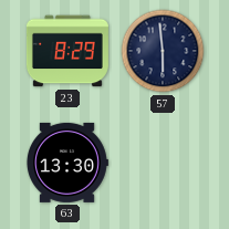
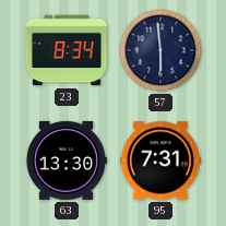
23: 8:29 -> 8:34
95: none -> 7:31
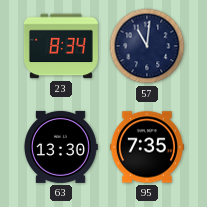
57: 5:59 -> 11:01
95: 7:31 -> 7:35
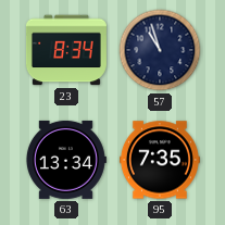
57: 11:01 -> 10:57
63: 13:30 -> 13:34
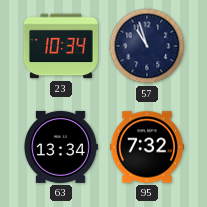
23: 8:34 -> 10:34
95: 7:35 -> 7:32
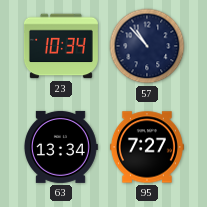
57: 10:57 -> 10:53
95: 7:32 -> 7:27
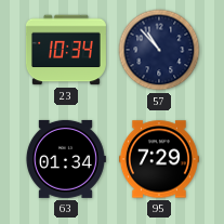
63: 13:34 -> 01:34
95: 7:27 -> 7:29
